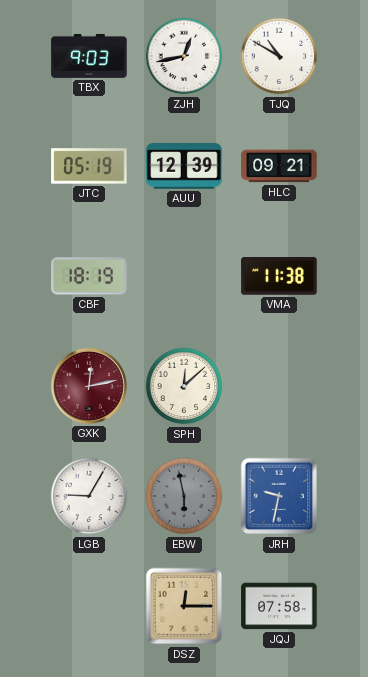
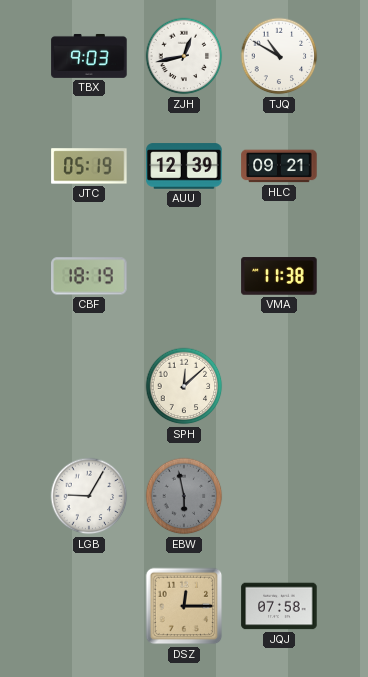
GXK: 12:13 -> none
JRH: 9:32 -> none
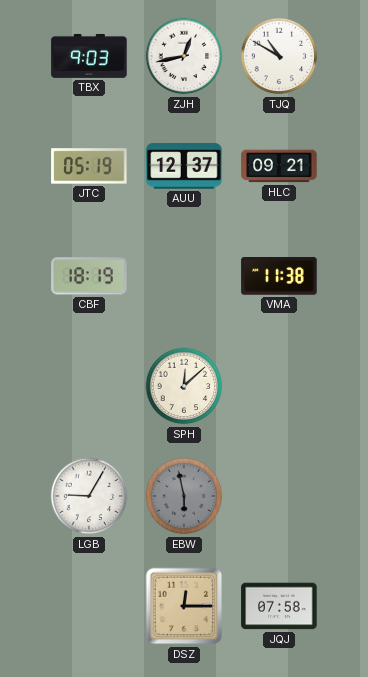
AUU: 12:39 -> 12:37
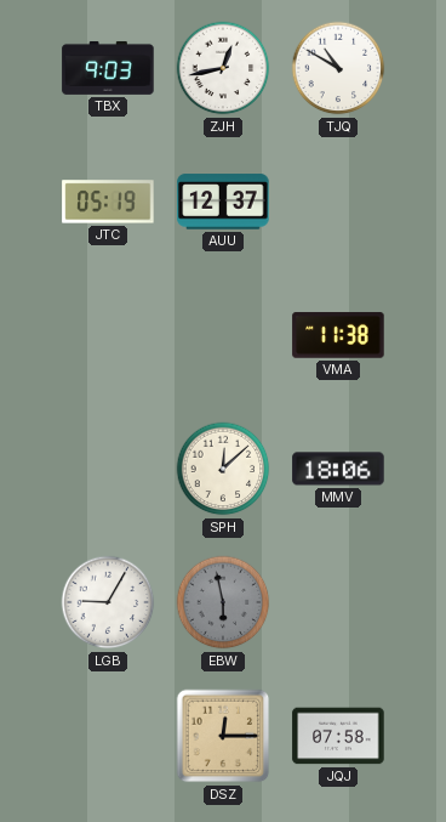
HLC: 09:21 -> none
CBF: 18:19 -> none
MMV: none -> 18:06
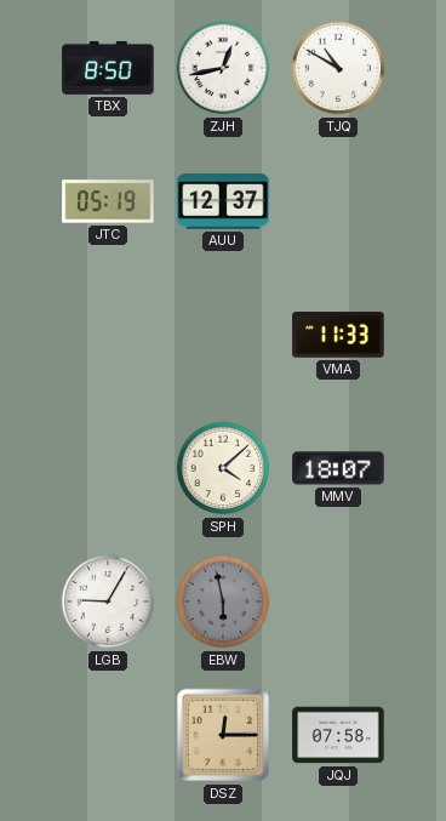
TBX: 9:03 -> 8:50
VMA: 11:38 -> 11:33
SPH: 12:08 -> 4:08
MMV: 18:06 -> 18:07
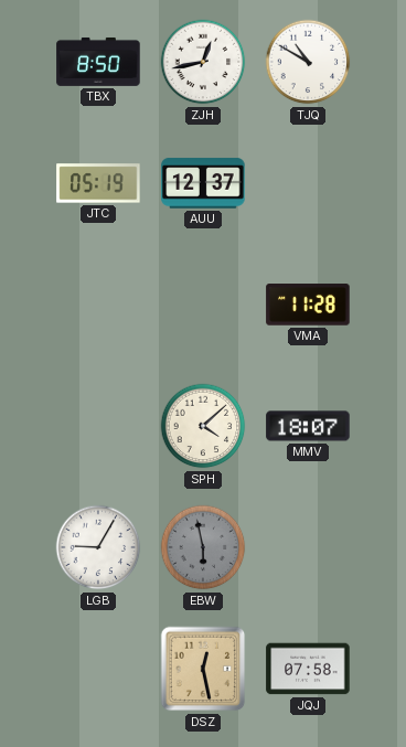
VMA: 11:33 -> 11:28
DSZ: 12:15 -> 12:28
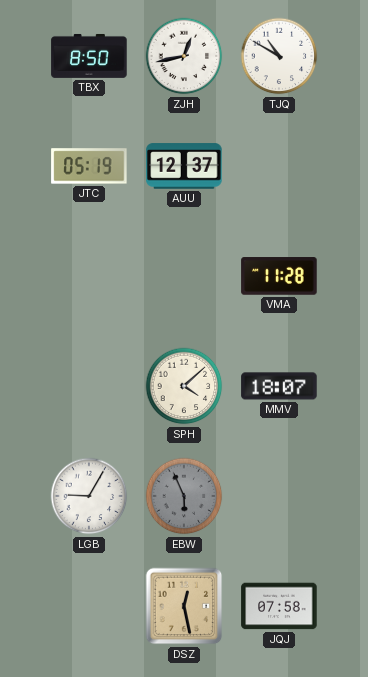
EBW: 5:58 -> 5:56
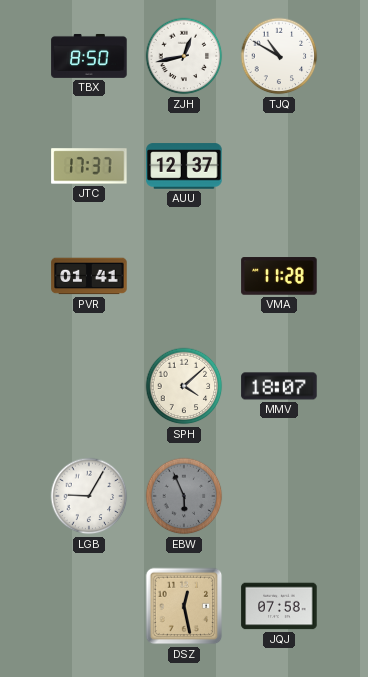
JTC: 05:19 -> 17:37
PVR: none -> 01:41
